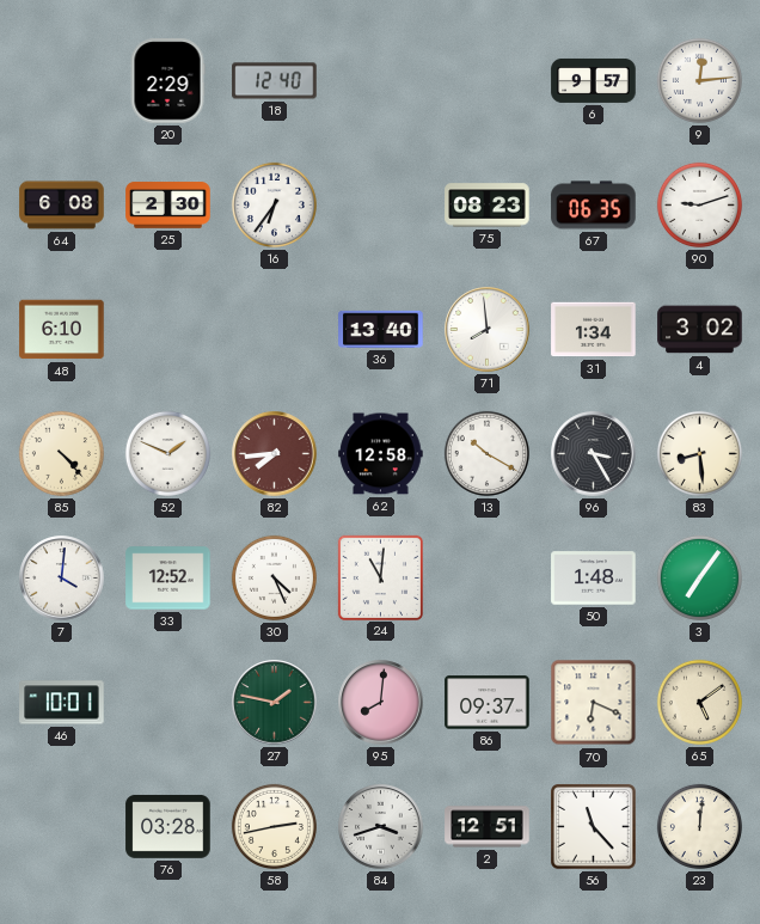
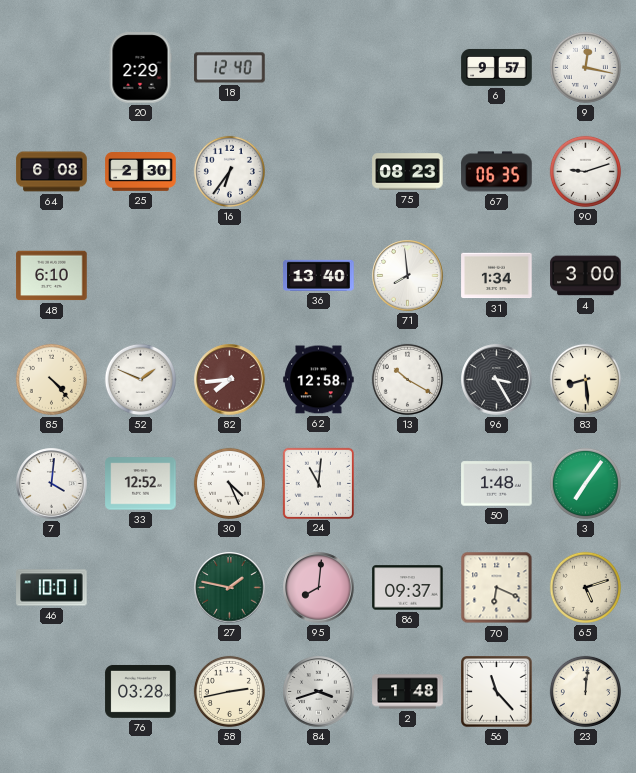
9: 12:14 -> 12:17
4: 3:02 -> 3:00
65: 5:09 -> 5:12
2: 12:51 -> 1:48
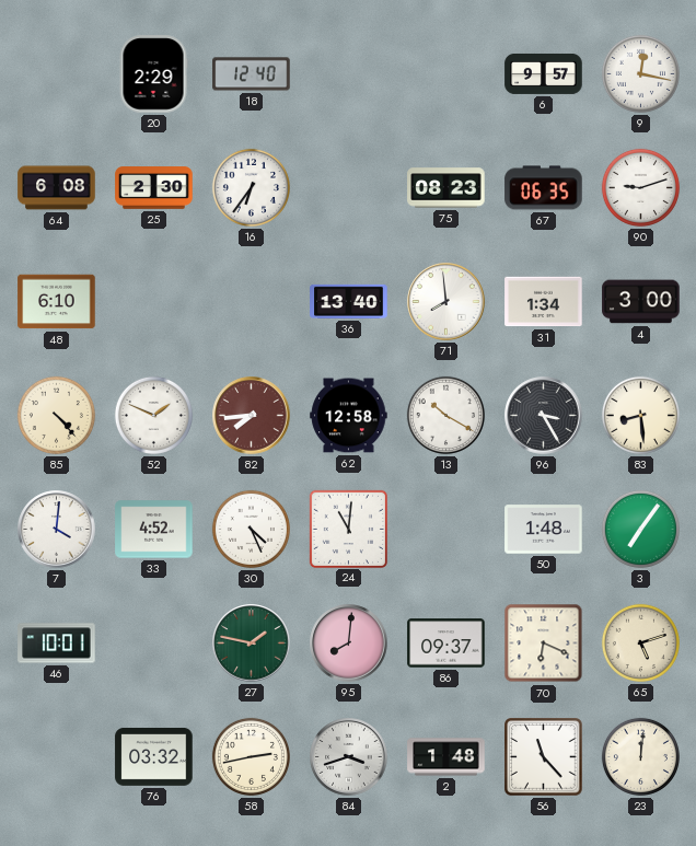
33: 12:52 -> 4:52
76: 03:28 -> 03:32
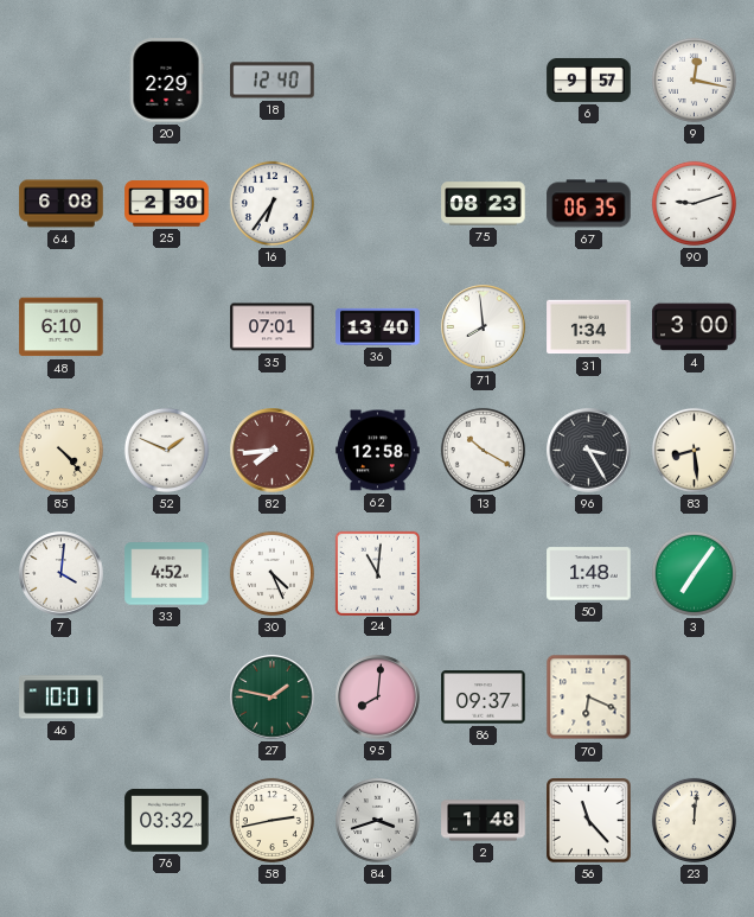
35: none -> 07:01
65: 5:12 -> none
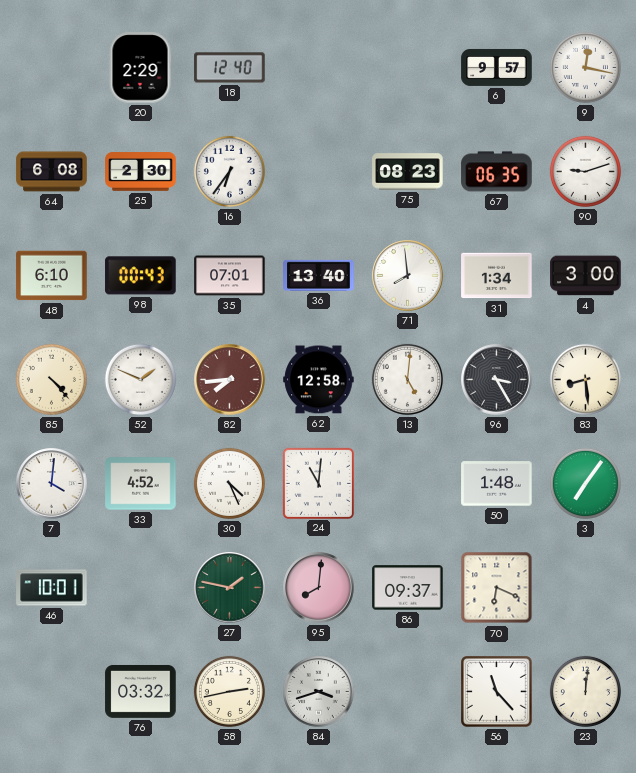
98: none -> 00:43
13: 10:20 -> 5:01
2: 1:48 -> none
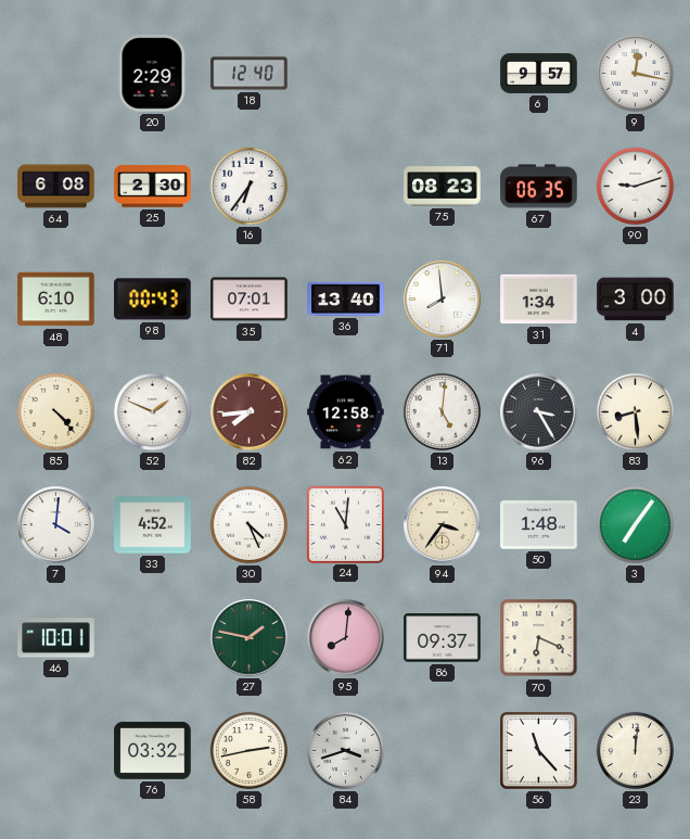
94: none -> 3:36
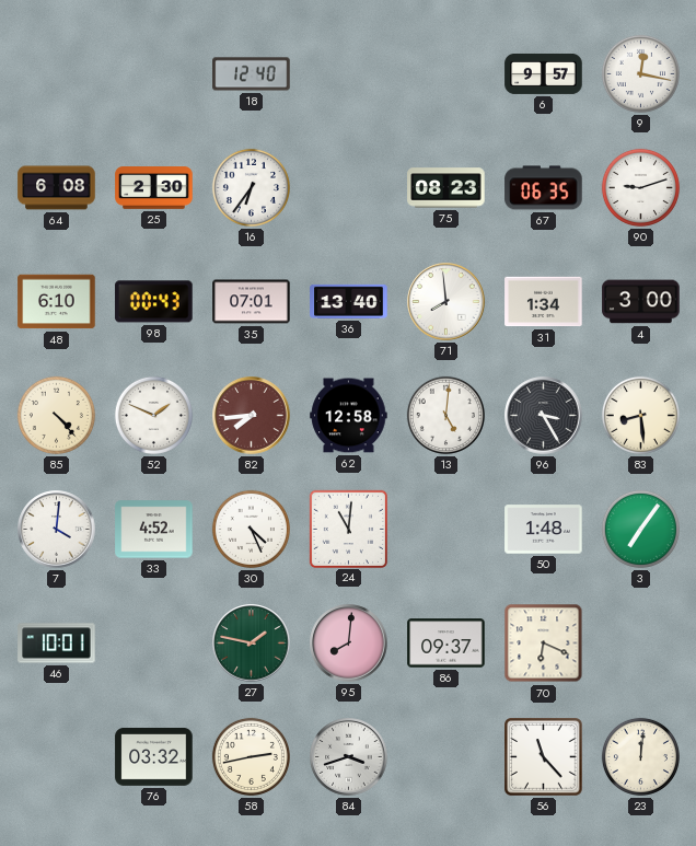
20: 2:29 -> none
94: 3:36 -> none
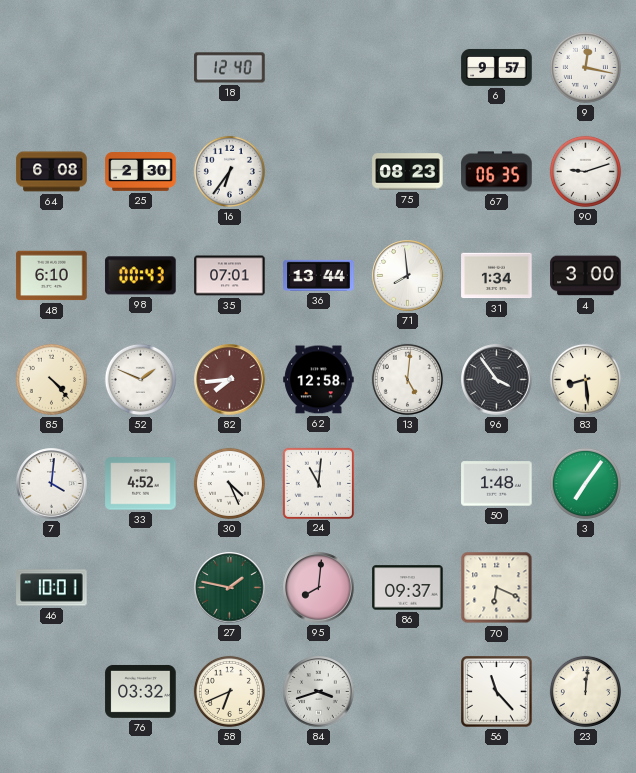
36: 13:40 -> 13:44
96: 3:25 -> 3:54
58: 2:43 -> 6:41
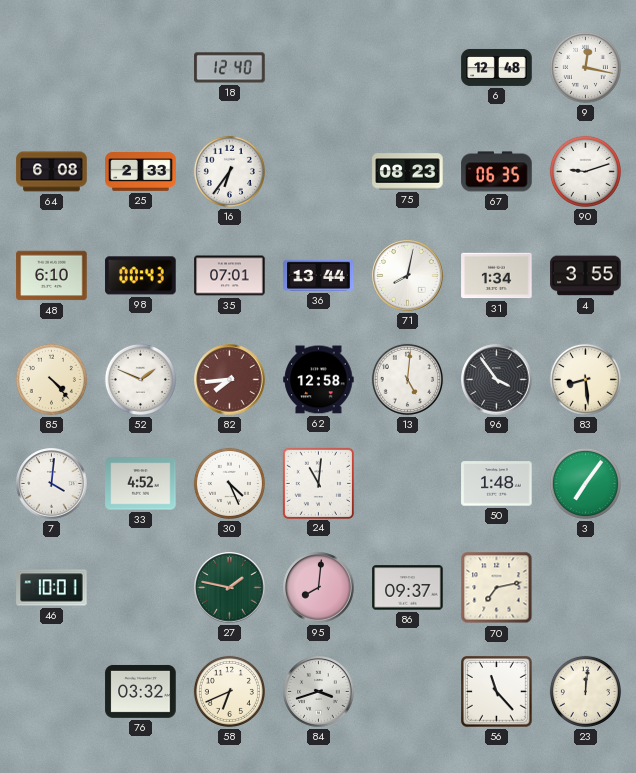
6: 9:57 -> 12:48
25: 2:30 -> 2:33
71: 7:59 -> 8:02
4: 3:00 -> 3:55
70: 6:19 -> 7:13
